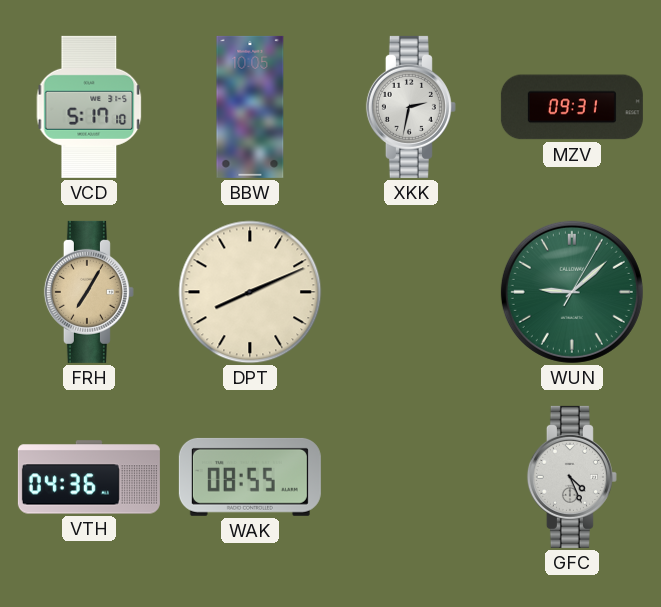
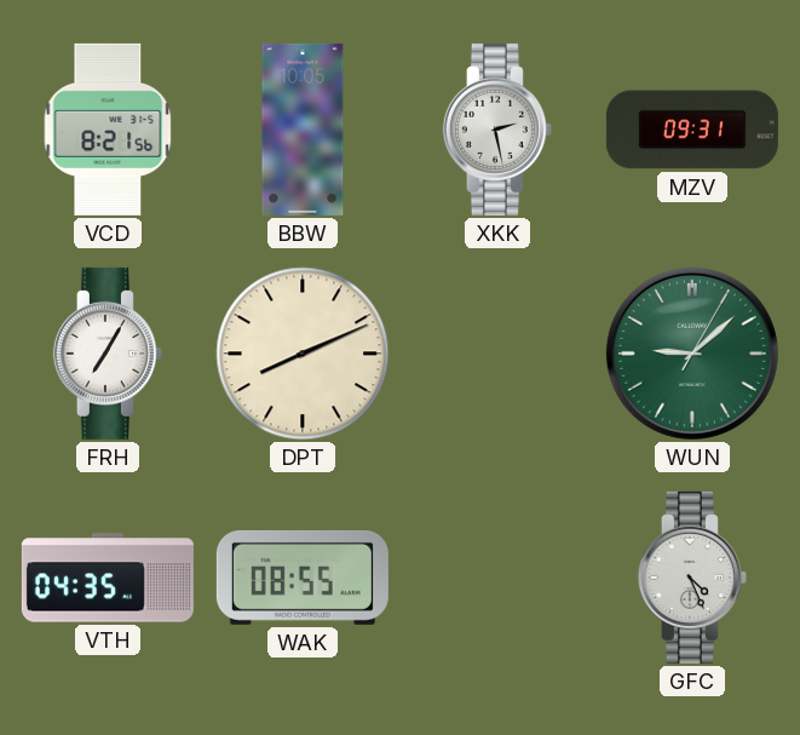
VCD: 5:17 -> 8:21
XKK: 2:32 -> 2:28
FRH dial: champagne -> white
VTH: 04:36 -> 04:35
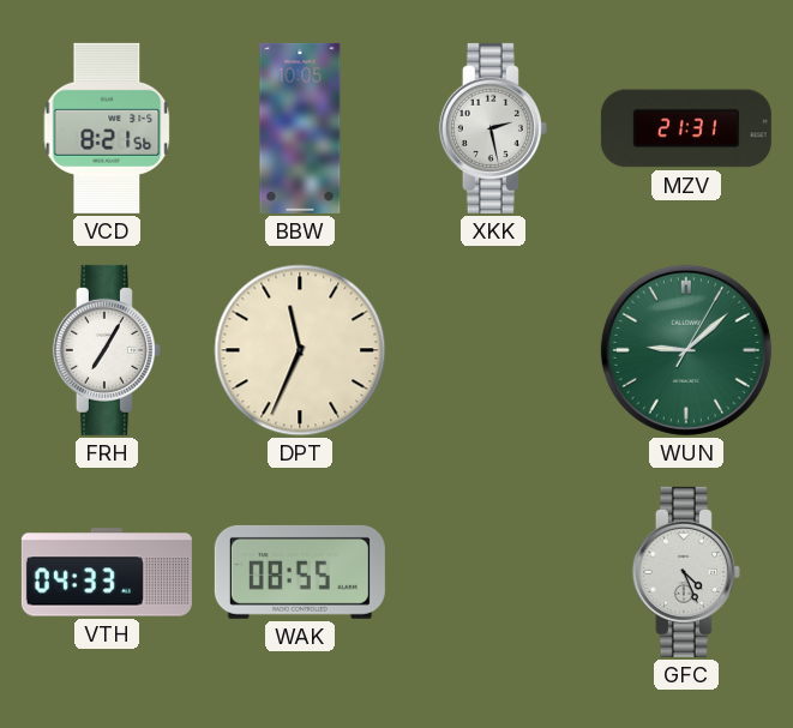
MZV: 09:31 -> 21:31
DPT: 8:11 -> 11:34
VTH: 04:35 -> 04:33
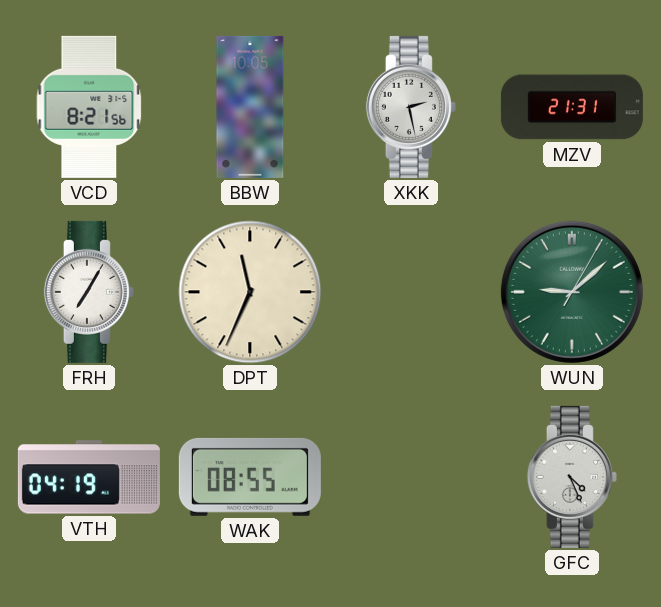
VTH: 04:33 -> 04:19
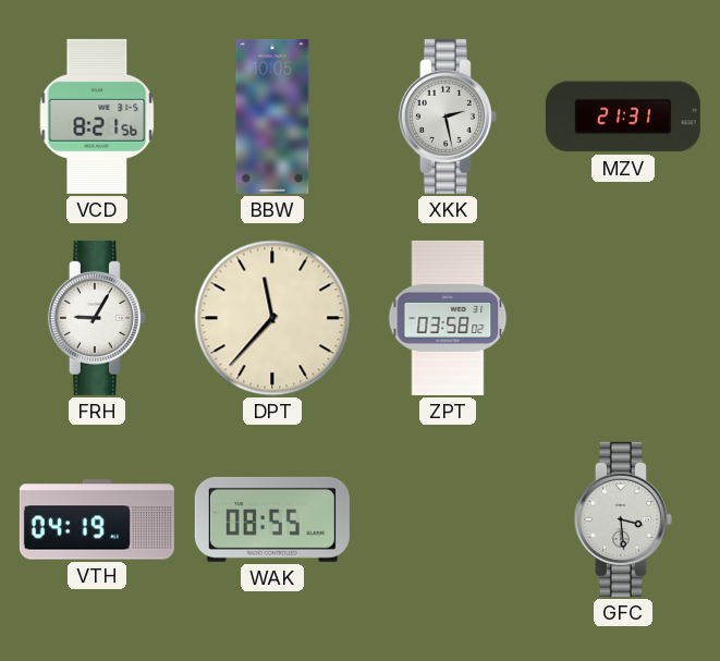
FRH: 7:05 -> 9:05
DPT: 11:34 -> 11:37
ZPT: none -> 03:58
WUN: 9:08 -> none
GFC: 4:26 -> 3:29
